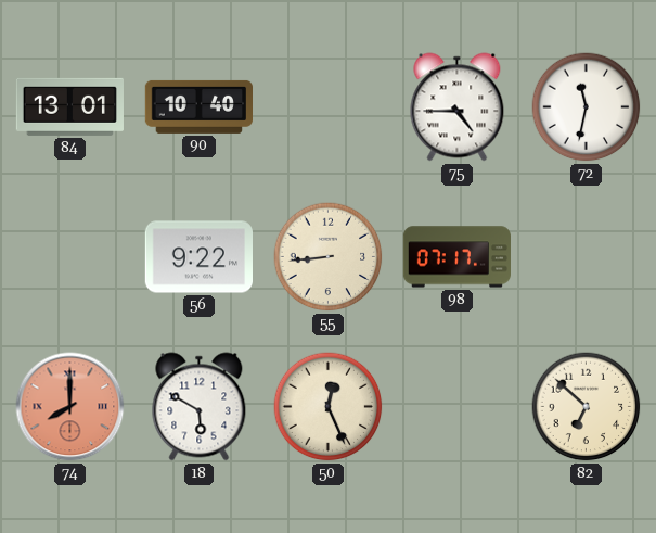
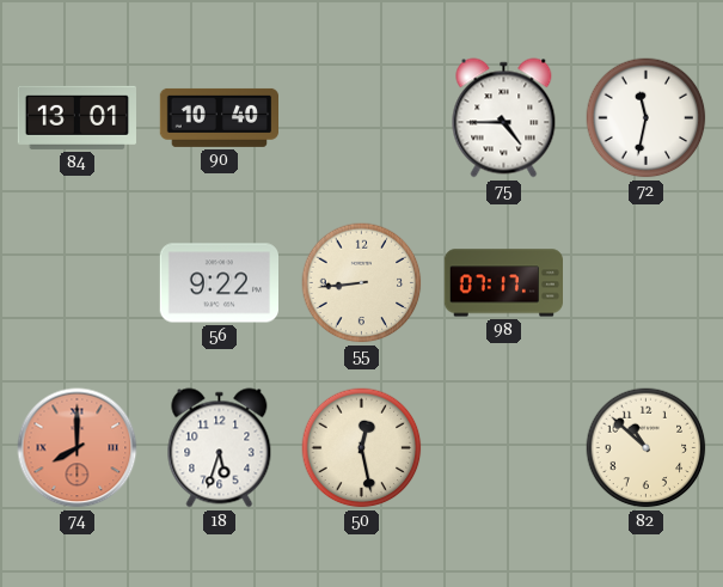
18: 5:50 -> 5:33
50: 12:26 -> 12:28
82: 6:52 -> 10:52
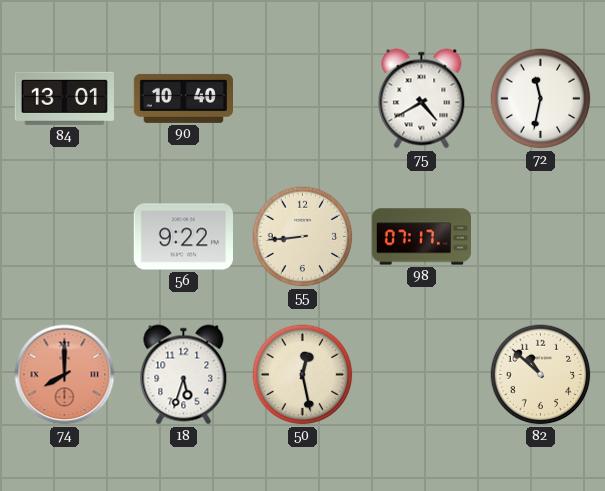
75: 4:45 -> 4:40
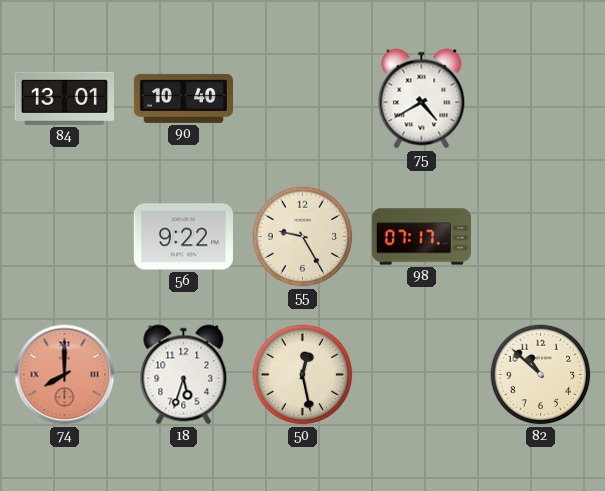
72: 11:32 -> none
55: 8:44 -> 9:25
